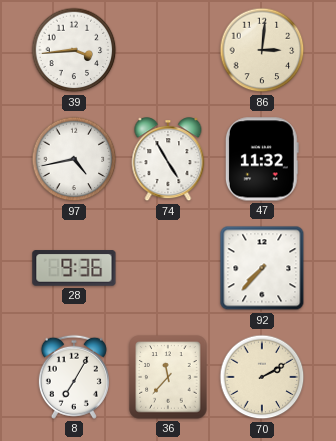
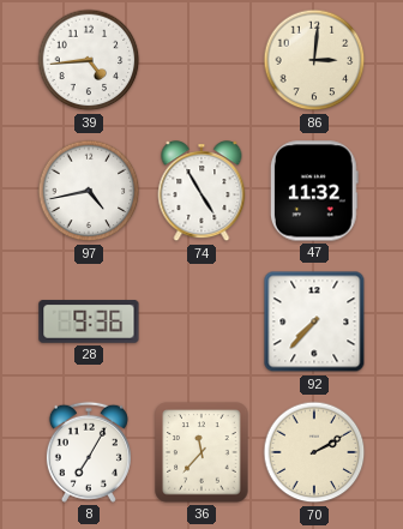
39: 3:44 -> 4:44
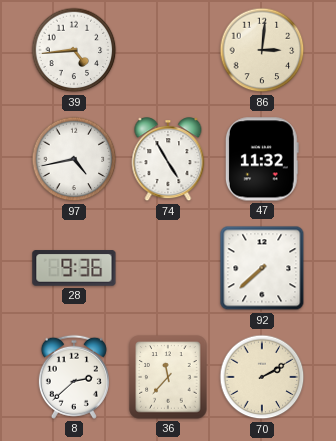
92: 7:37 -> 7:38
8: 7:05 -> 2:38
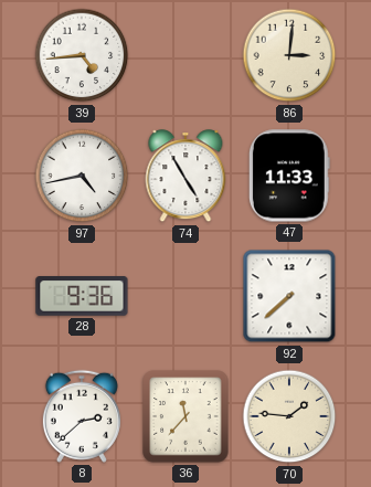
47: 11:32 -> 11:33
70: 2:10 -> 1:46
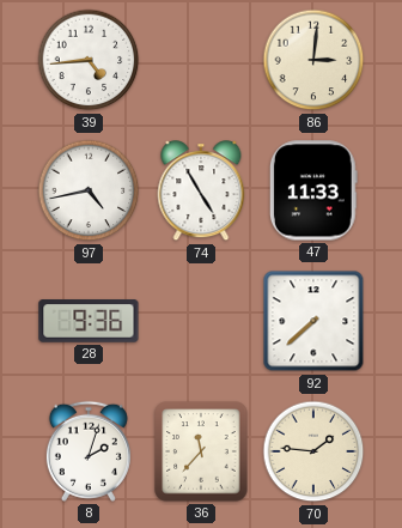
8: 2:38 -> 2:03
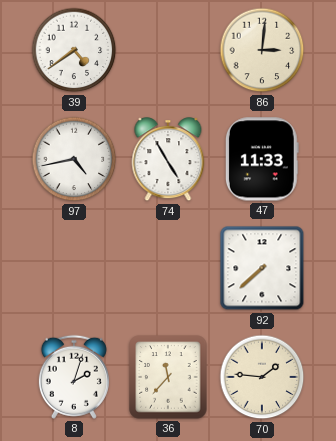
39: 4:44 -> 4:39
28: 9:36 -> none
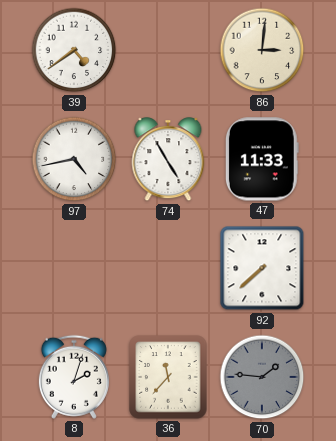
70 dial: cream -> grey
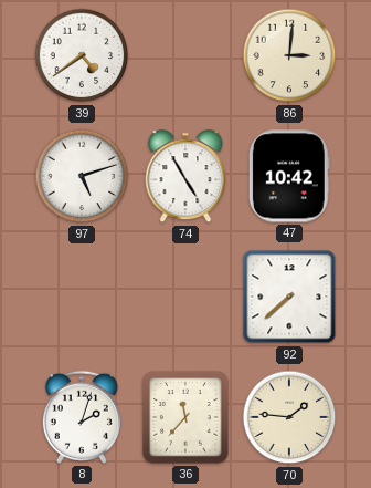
97: 4:43 -> 5:12
47: 11:33 -> 10:42
70 dial: grey -> cream
